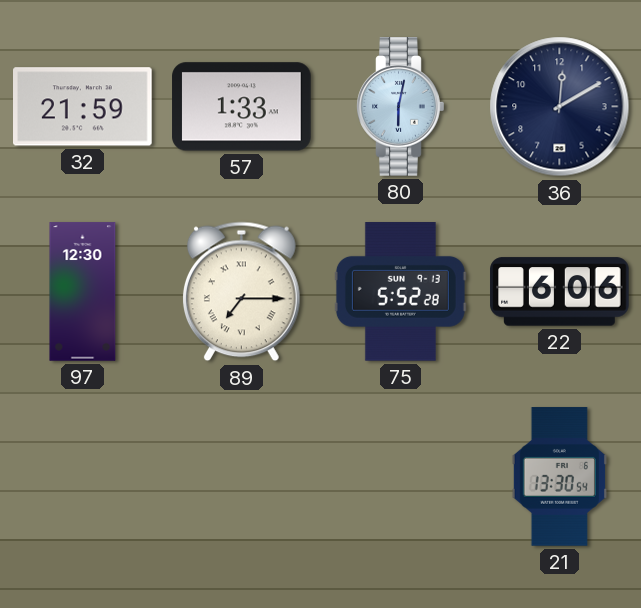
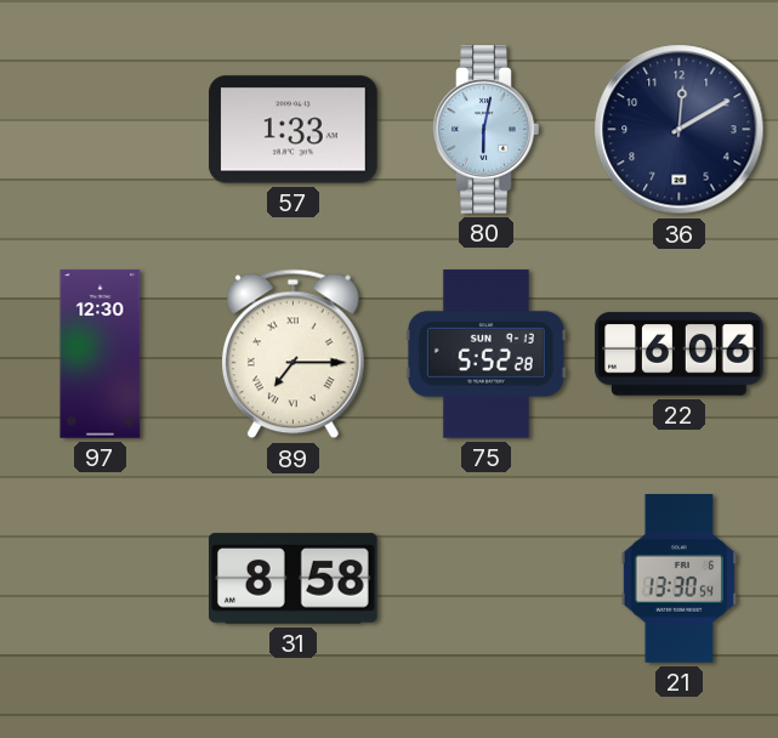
32: 21:59 -> none
31: none -> 8:58
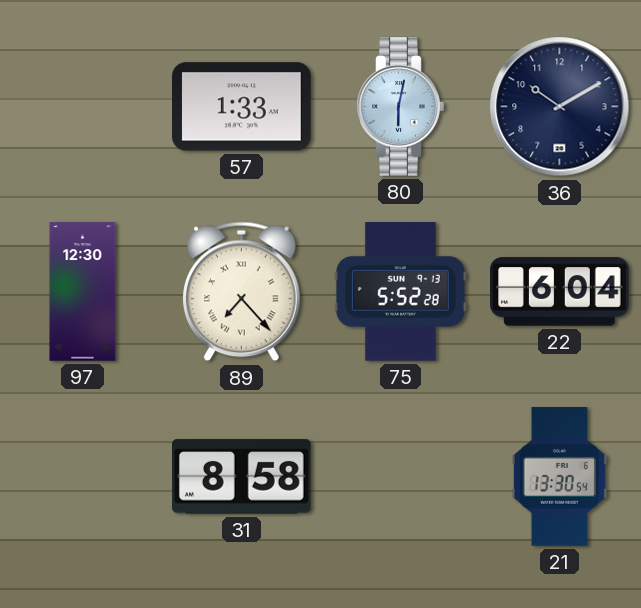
36: 12:10 -> 10:10
89: 7:15 -> 7:23
22: 6:06 -> 6:04
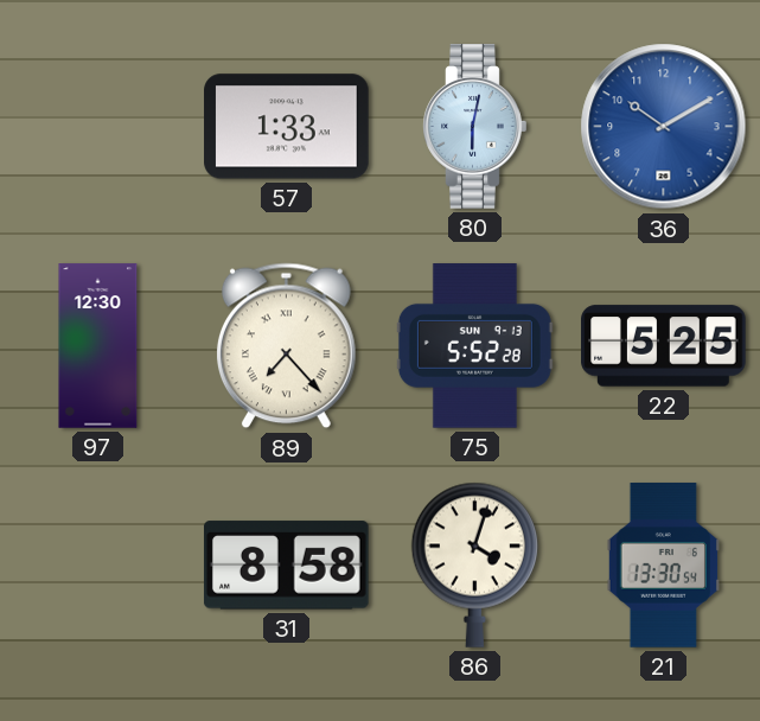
36 dial: navy -> blue
22: 6:04 -> 5:25
86: none -> 4:03
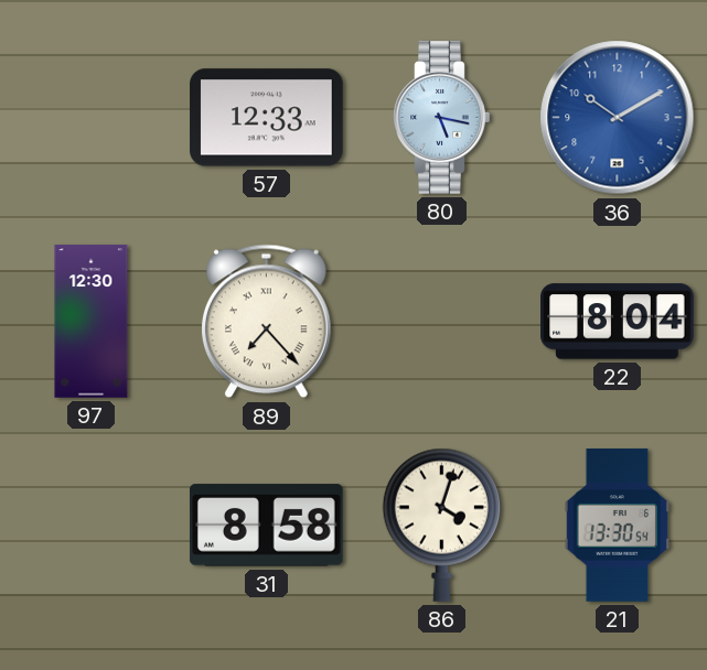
57: 1:33 -> 12:33
80: 6:02 -> 5:17
75: 5:52 -> none
22: 5:25 -> 8:04
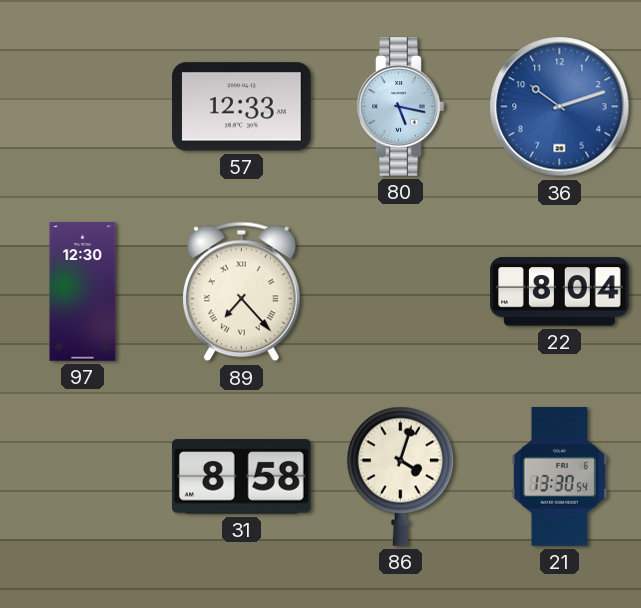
36: 10:10 -> 10:12
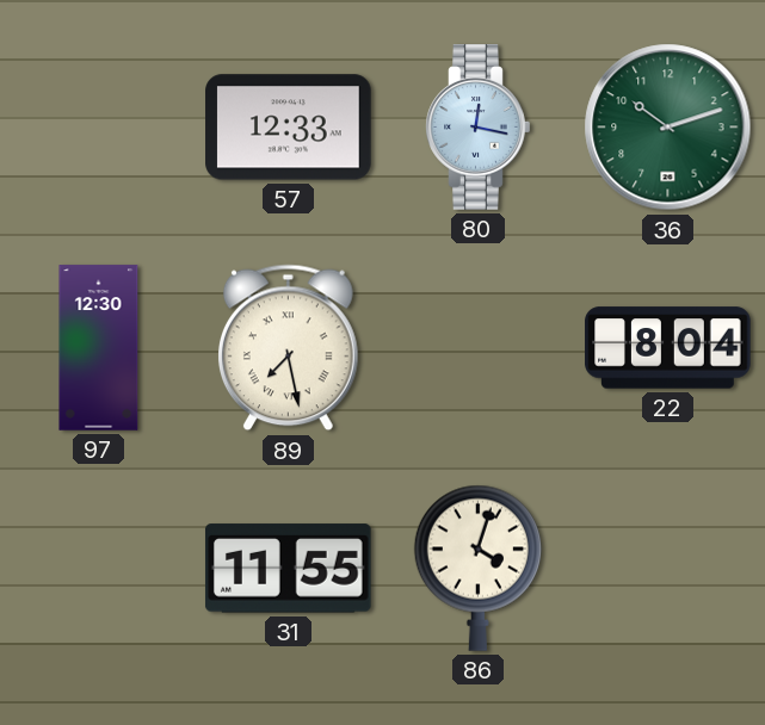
80: 5:17 -> 12:17
36 dial: blue -> green
89: 7:23 -> 7:28
31: 8:58 -> 11:55
21: 13:30 -> none
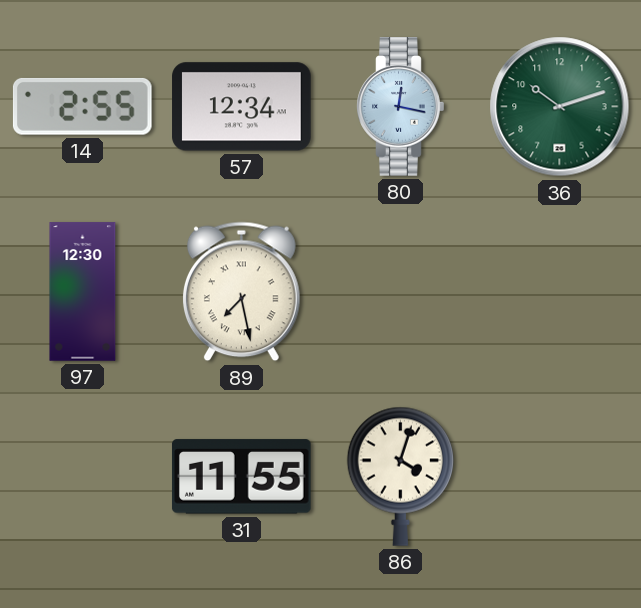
14: none -> 2:55
57: 12:33 -> 12:34
22: 8:04 -> none
